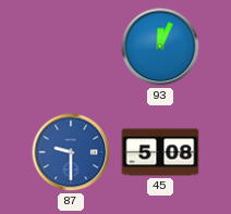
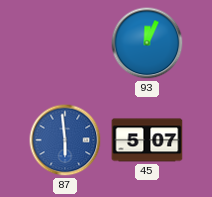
87: 9:30 -> 5:59
45: 5:08 -> 5:07
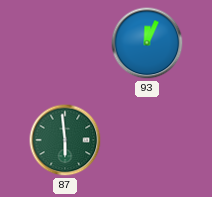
87 dial: blue -> green
45: 5:07 -> none
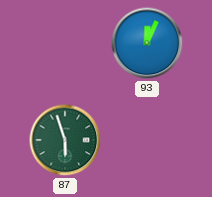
87: 5:59 -> 5:57
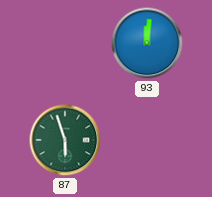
93: 12:04 -> 12:01
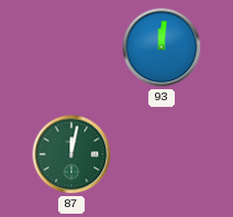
87: 5:57 -> 12:02
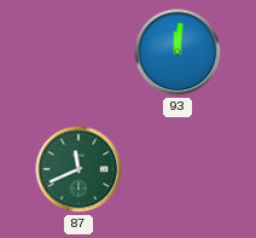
87: 12:02 -> 11:41
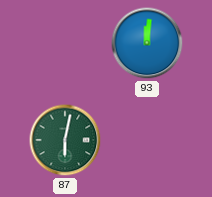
87: 11:41 -> 6:02
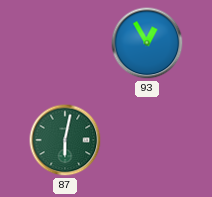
93: 12:01 -> 12:55
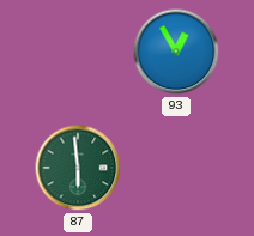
87: 6:02 -> 5:59
